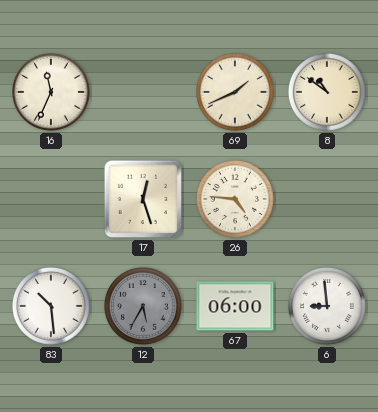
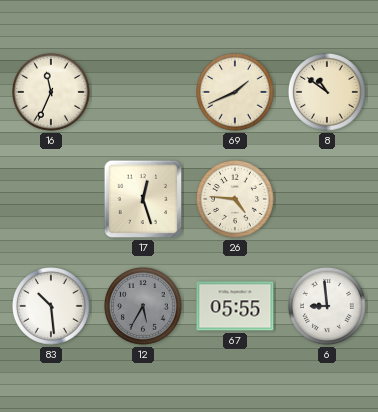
67: 06:00 -> 05:55
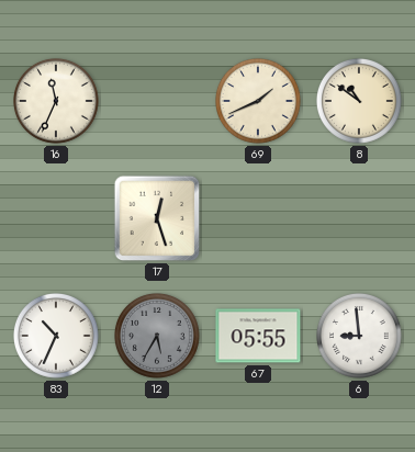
26: 4:46 -> none
83: 10:29 -> 10:34
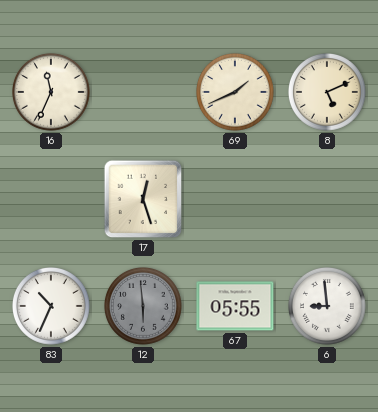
8: 10:51 -> 5:11
12: 5:35 -> 5:59
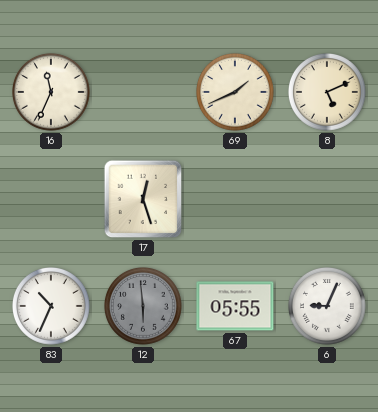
6: 8:59 -> 9:04
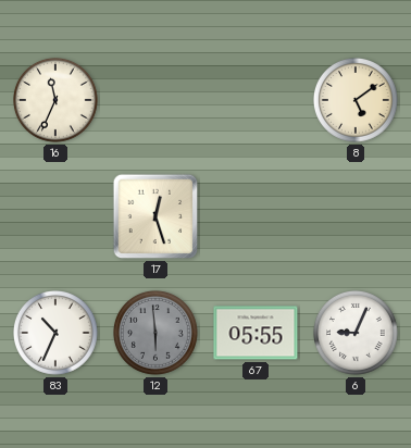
69: 1:41 -> none
8: 5:11 -> 5:09
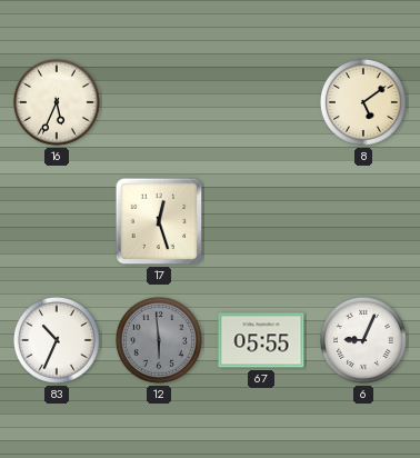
16: 11:34 -> 5:34
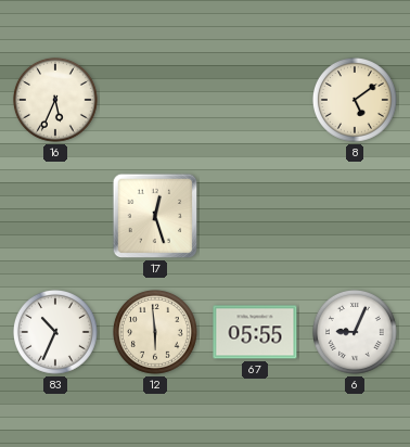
12 dial: grey -> cream
